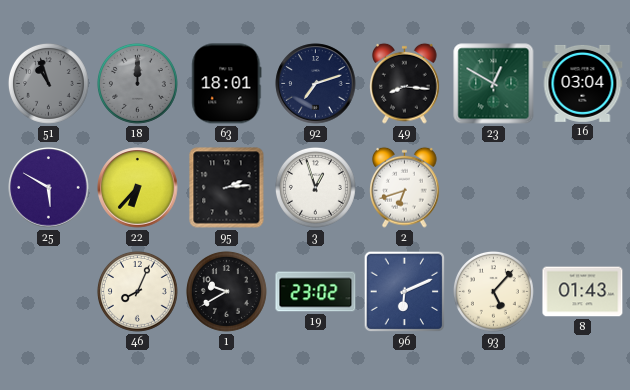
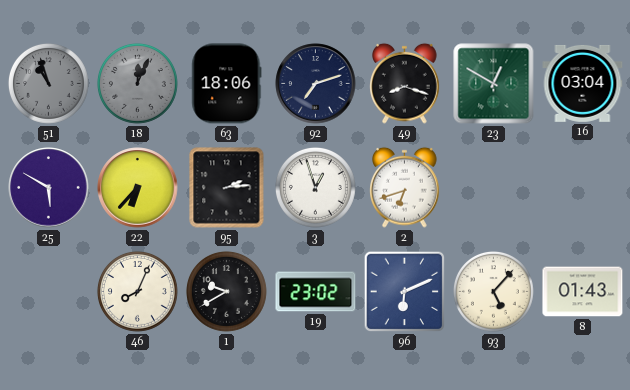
18: 12:00 -> 12:04
63: 18:01 -> 18:06
49: 8:16 -> 8:18
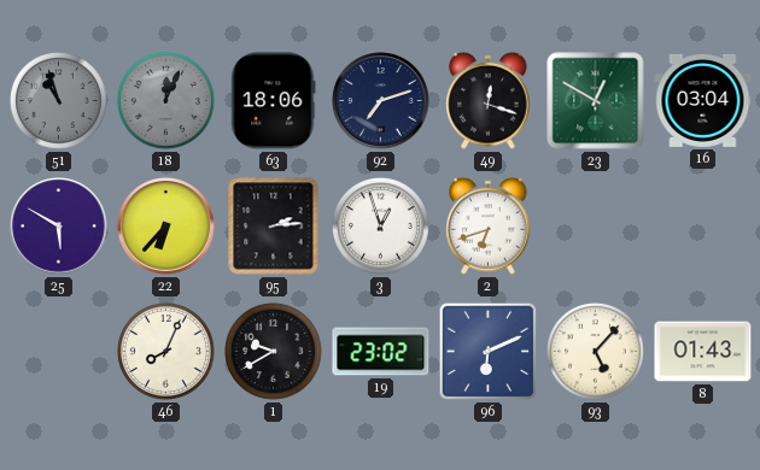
49: 8:18 -> 12:18
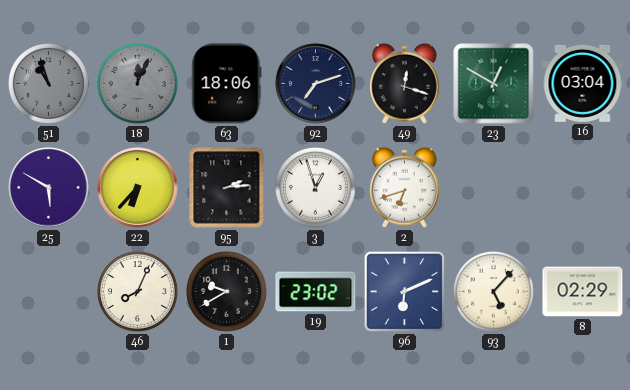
8: 01:43 -> 02:29
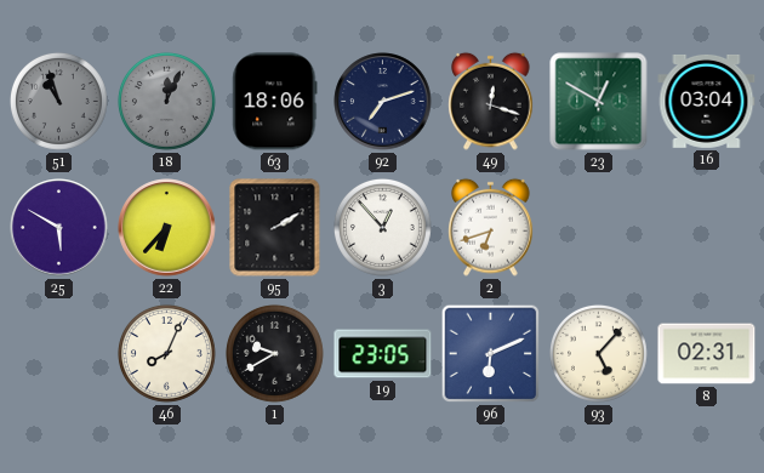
95: 2:14 -> 2:10
3: 12:57 -> 12:53
19: 23:02 -> 23:05
8: 02:29 -> 02:31
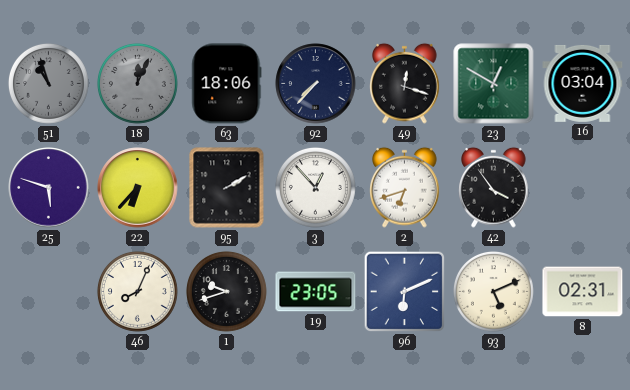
92: 7:12 -> 7:37
25: 5:50 -> 5:48
42: none -> 3:54
1: 9:40 -> 9:42
93: 5:07 -> 5:11
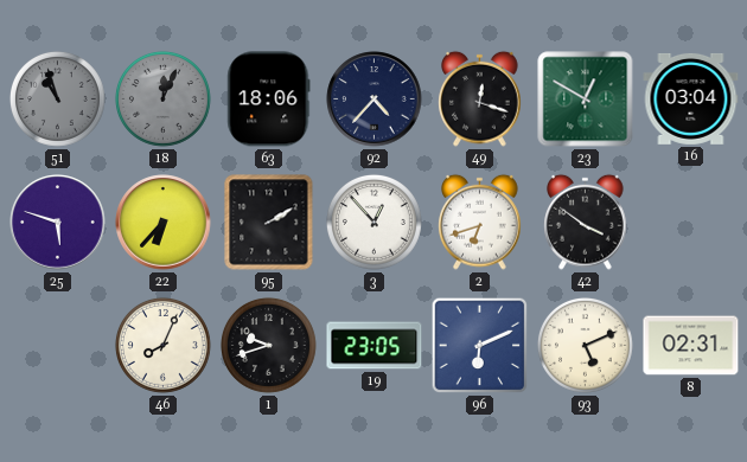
92: 7:37 -> 4:37
42: 3:54 -> 3:51
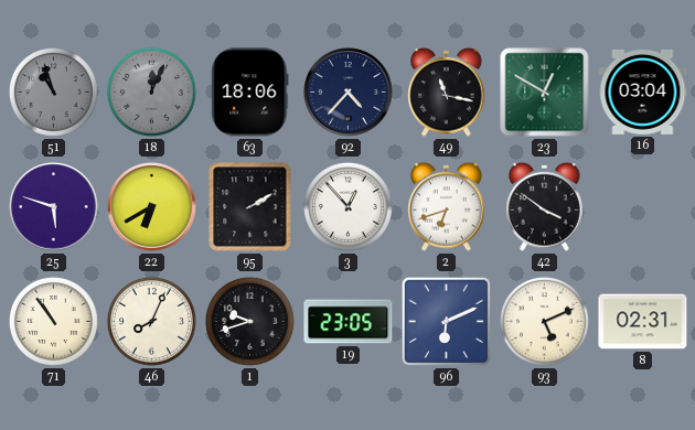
49: 12:18 -> 11:17
22: 6:37 -> 6:40
71: none -> 10:54
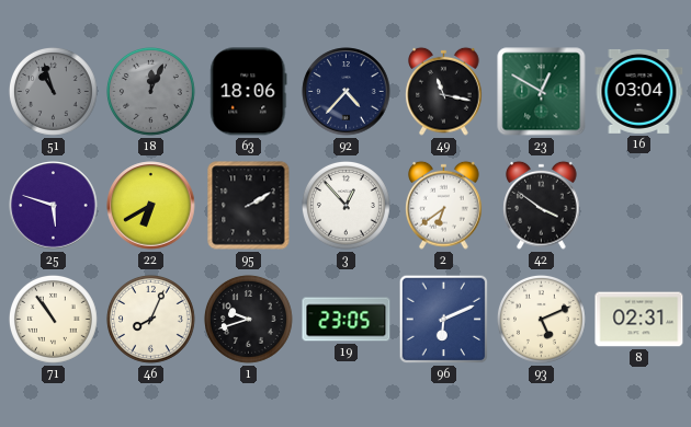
2: 6:42 -> 6:39
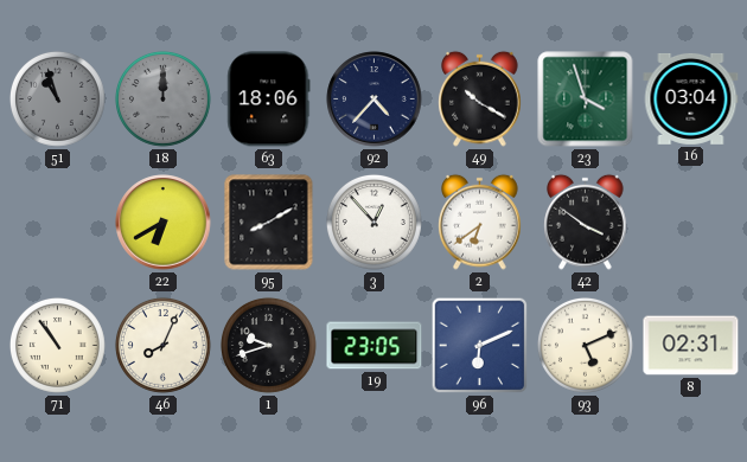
18: 12:04 -> 12:00
49: 11:17 -> 10:20
23: 12:50 -> 3:57
25: 5:48 -> none
95: 2:10 -> 8:10
